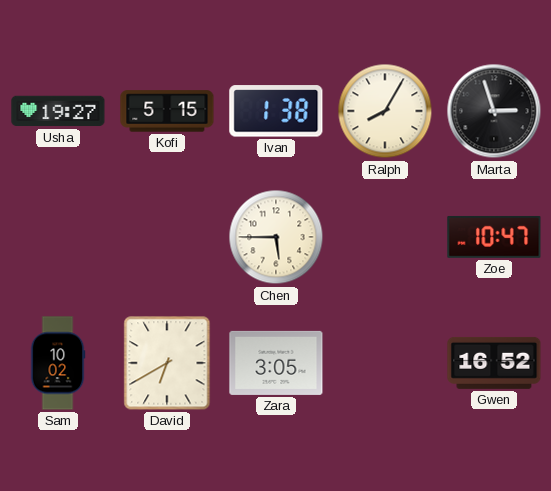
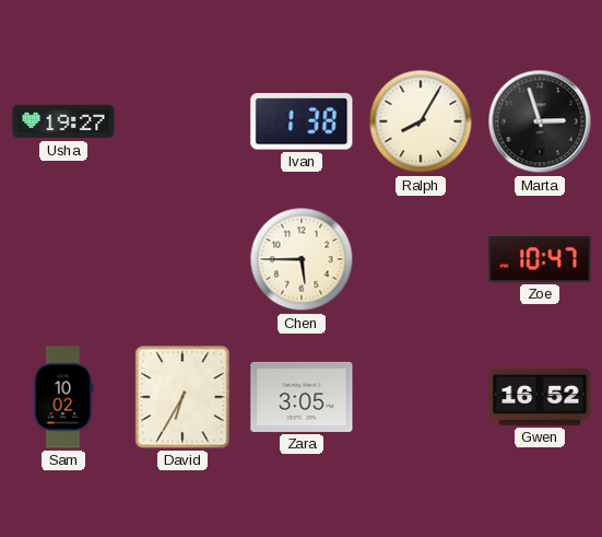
Kofi: 5:15 -> none
David: 6:40 -> 6:35
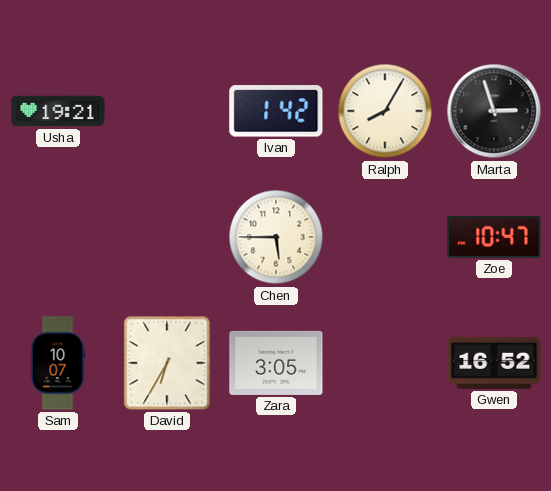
Usha: 19:27 -> 19:21
Ivan: 1:38 -> 1:42
Sam: 10:02 -> 10:07
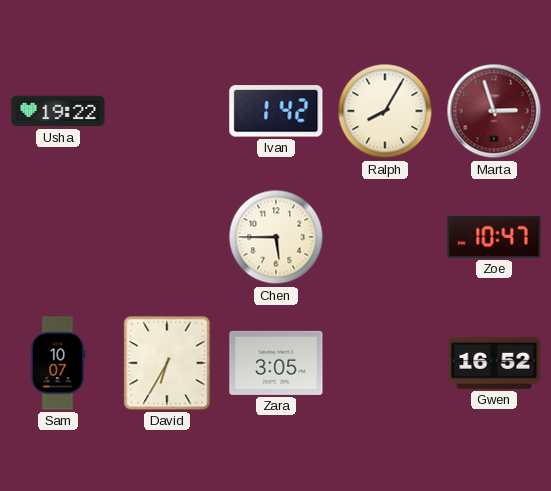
Usha: 19:21 -> 19:22
Marta dial: black -> burgundy
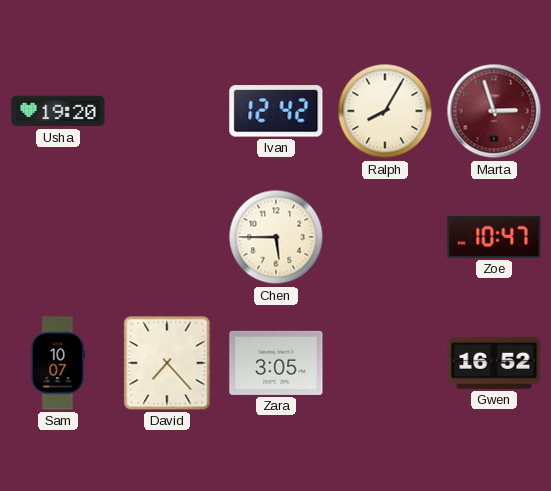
Usha: 19:22 -> 19:20
Ivan: 1:42 -> 12:42
David: 6:35 -> 7:23
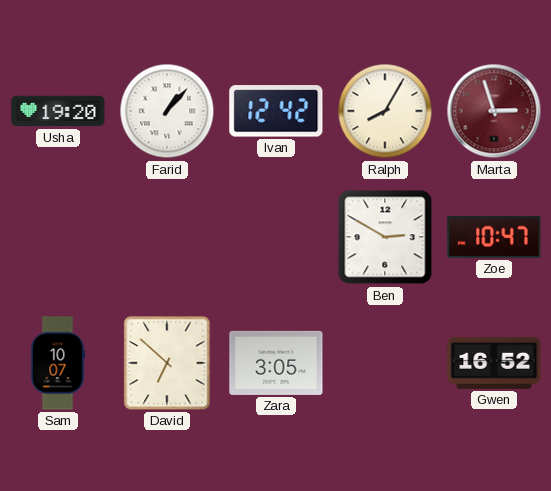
Farid: none -> 1:07
Chen: 5:45 -> none
Ben: none -> 2:50
David: 7:23 -> 6:52
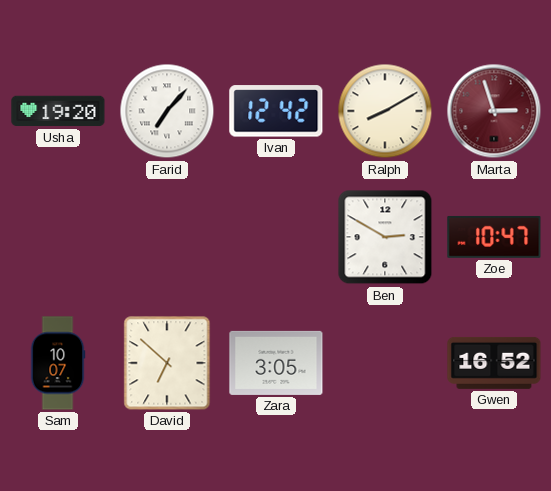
Farid: 1:07 -> 7:07
Ralph: 8:05 -> 8:10
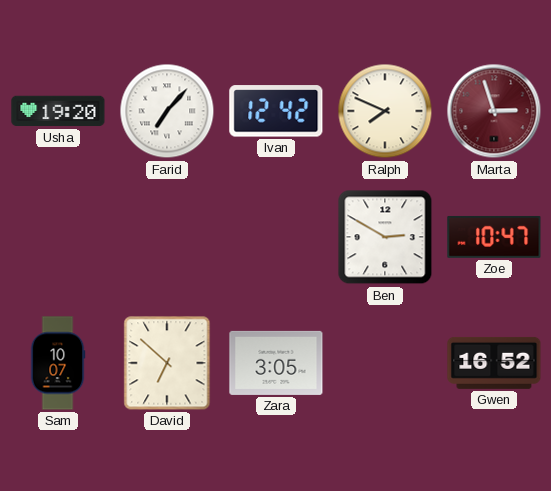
Ralph: 8:10 -> 7:49
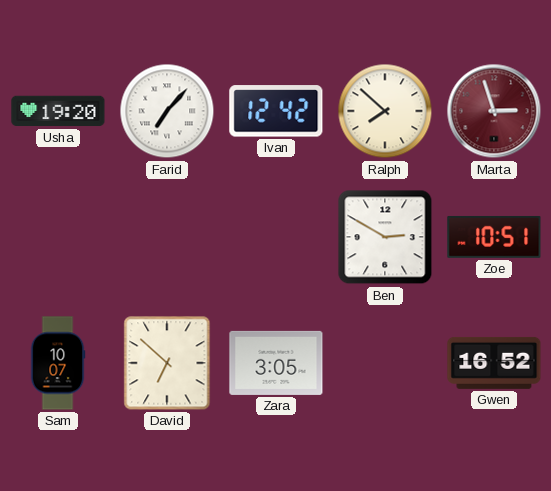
Ralph: 7:49 -> 7:52
Zoe: 10:47 -> 10:51
